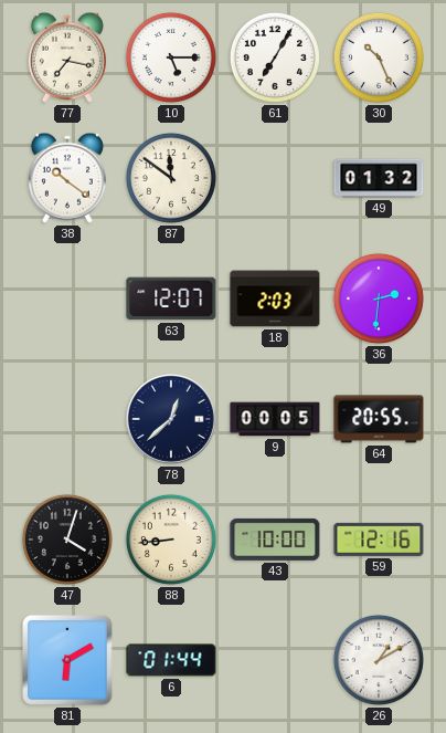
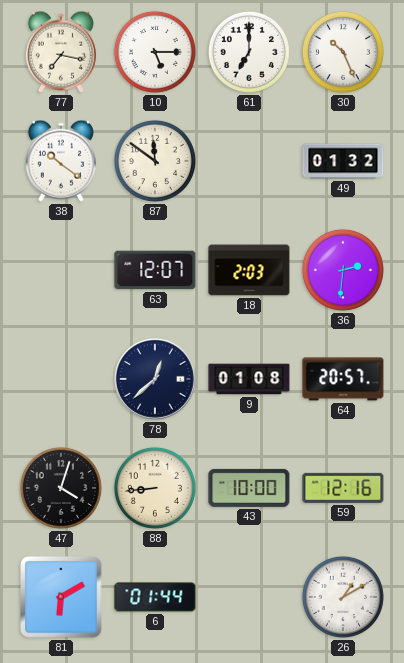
61: 7:05 -> 7:00
9: 00:05 -> 01:08
64: 20:55 -> 20:57
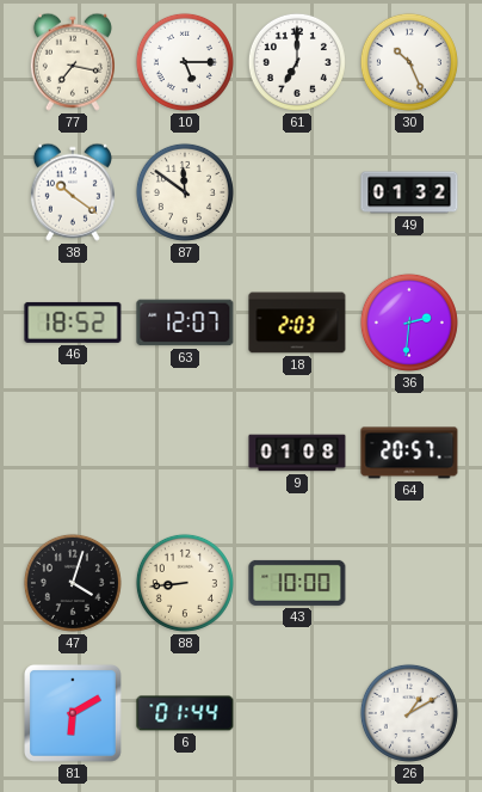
46: none -> 18:52
78: 12:38 -> none
59: 12:16 -> none
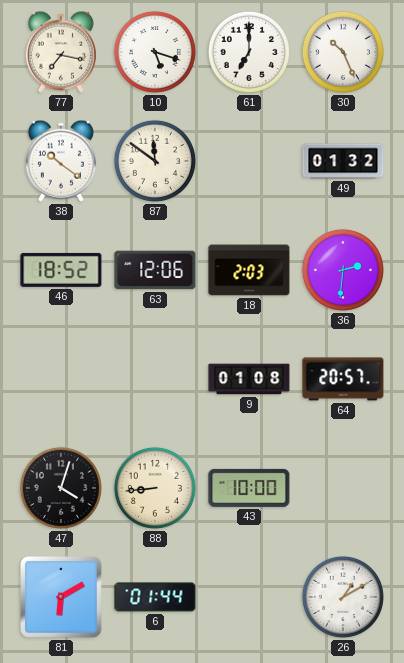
10: 5:15 -> 5:18
63: 12:07 -> 12:06
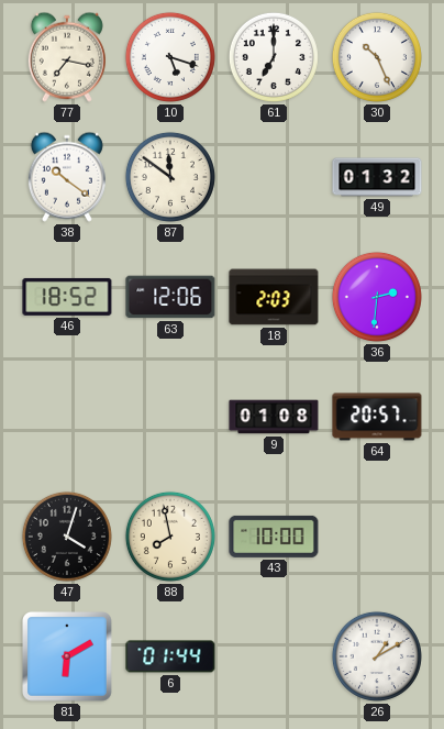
88: 8:44 -> 7:58
